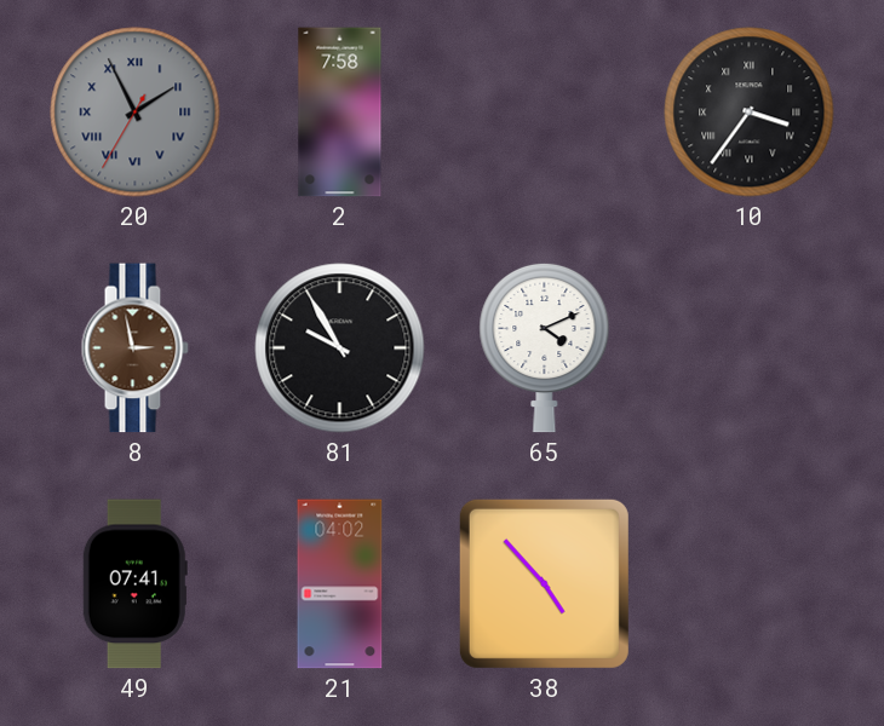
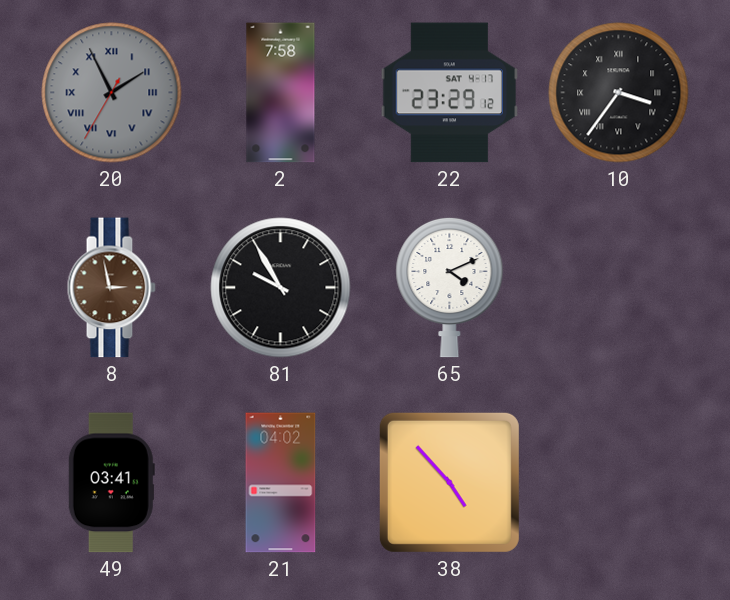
22: none -> 23:29
49: 07:41 -> 03:41
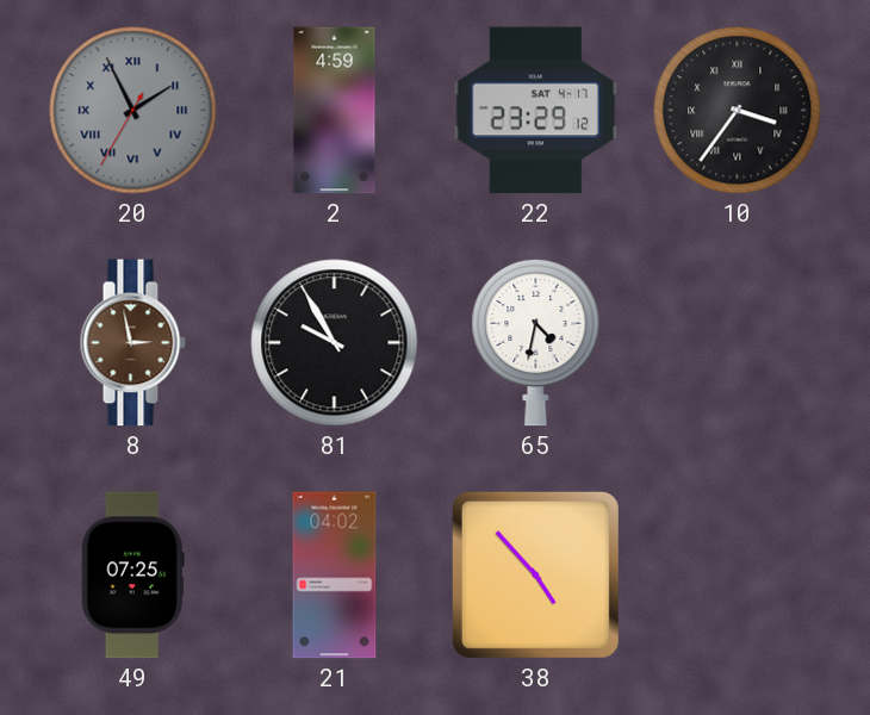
2: 7:58 -> 4:59
65: 4:11 -> 4:32
49: 03:41 -> 07:25
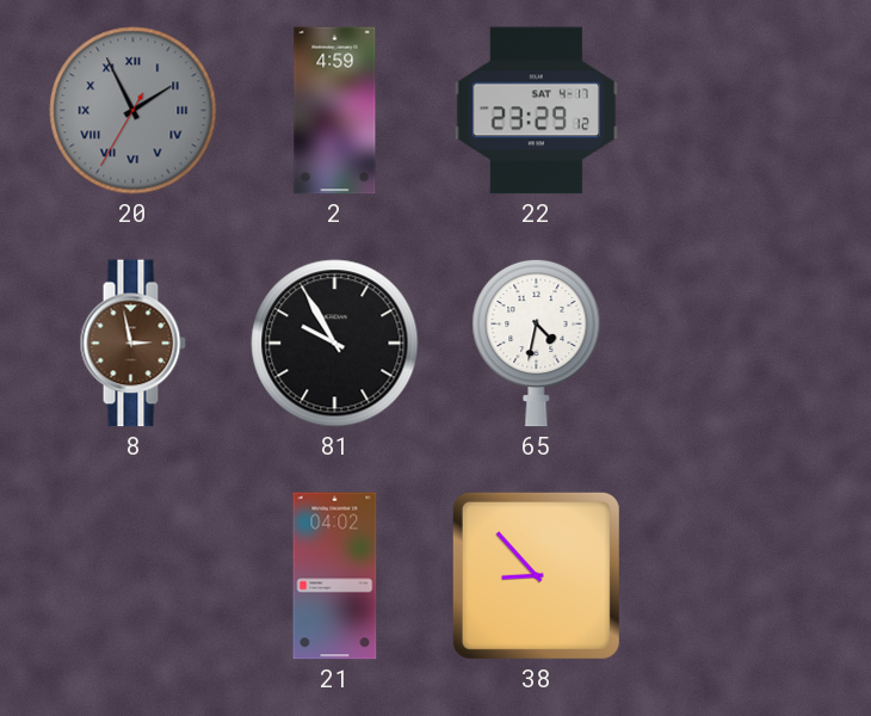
10: 3:36 -> none
49: 07:25 -> none
38: 4:53 -> 8:53
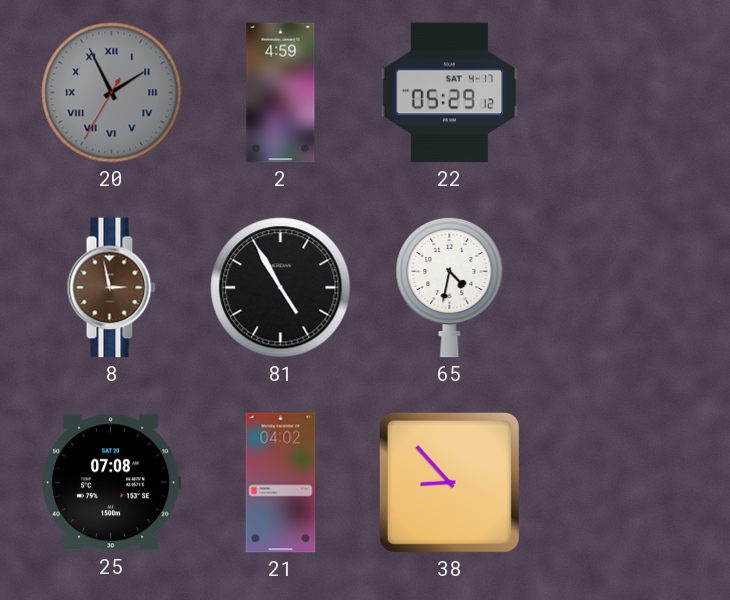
22: 23:29 -> 05:29
81: 9:55 -> 4:55
25: none -> 07:08
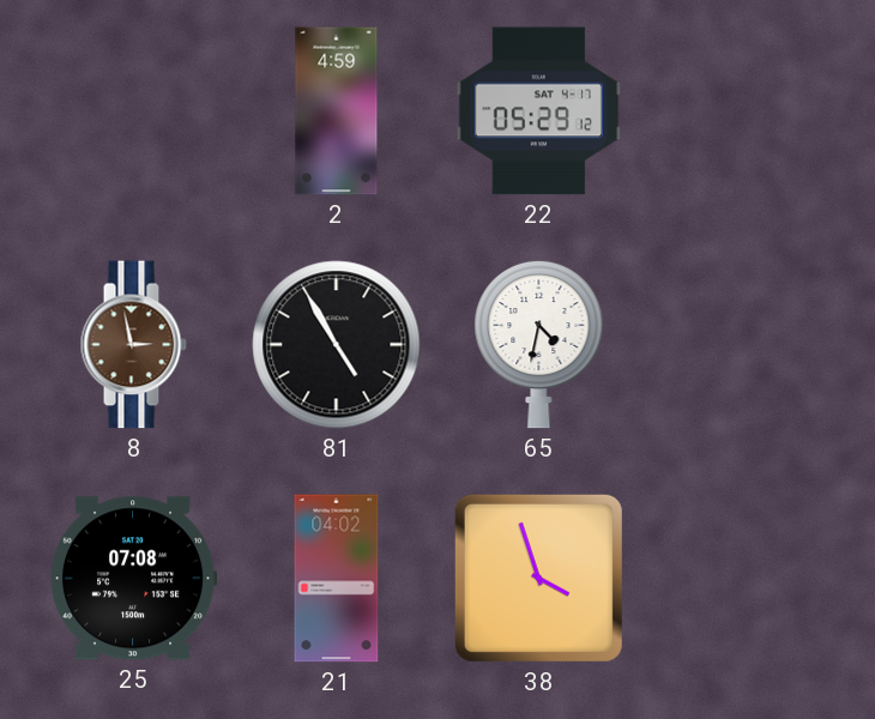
20: 1:55 -> none
38: 8:53 -> 3:57
